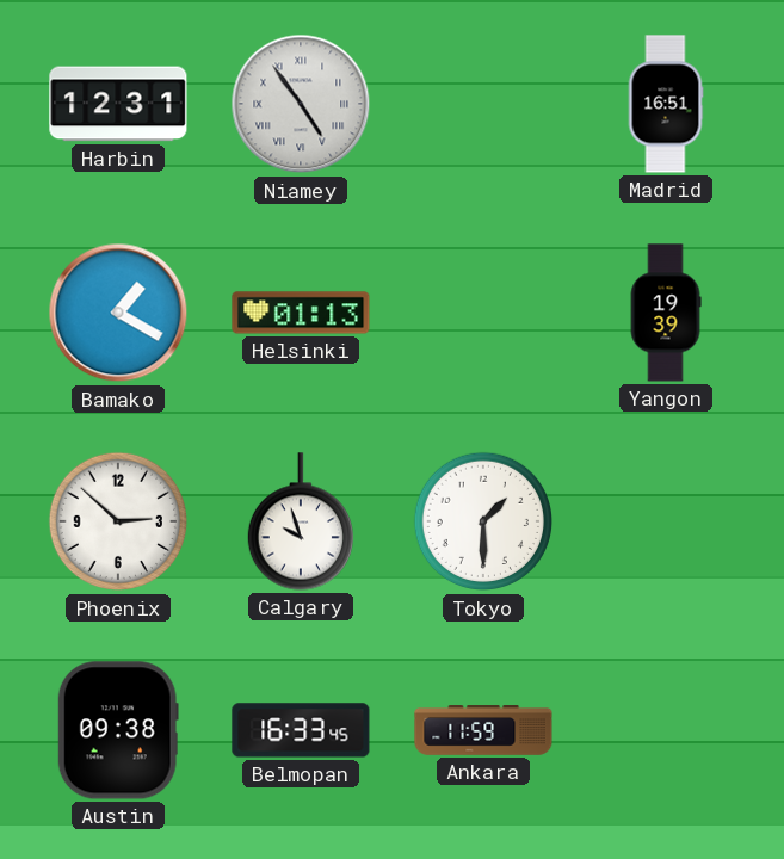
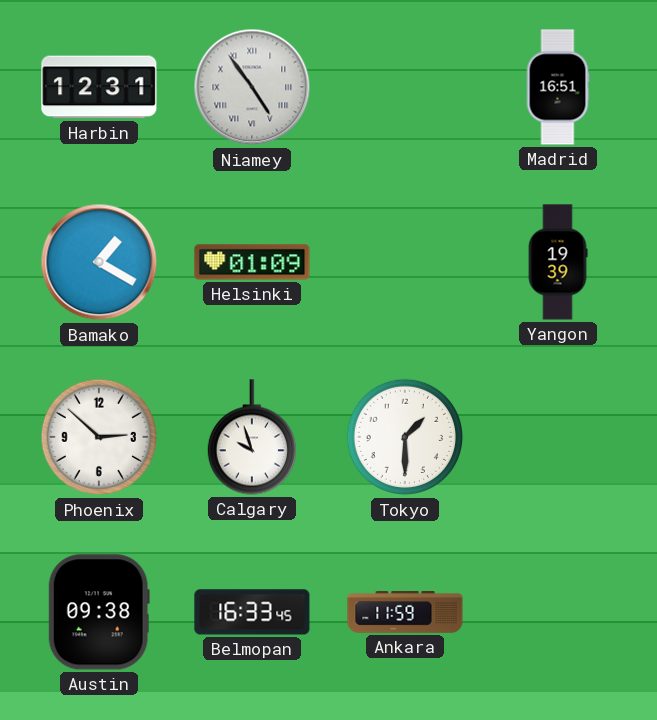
Helsinki: 01:13 -> 01:09
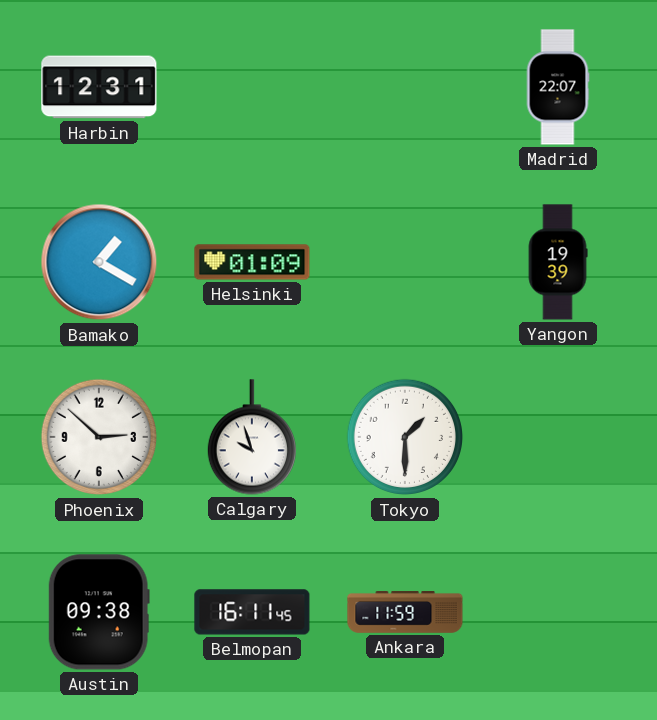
Niamey: 4:54 -> none
Madrid: 16:51 -> 22:07
Belmopan: 16:33 -> 16:11
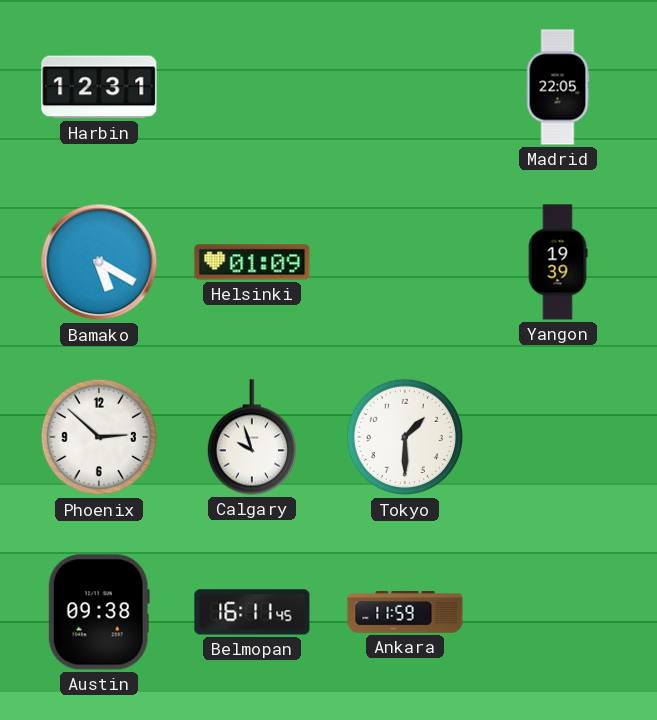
Madrid: 22:07 -> 22:05
Bamako: 1:20 -> 5:20
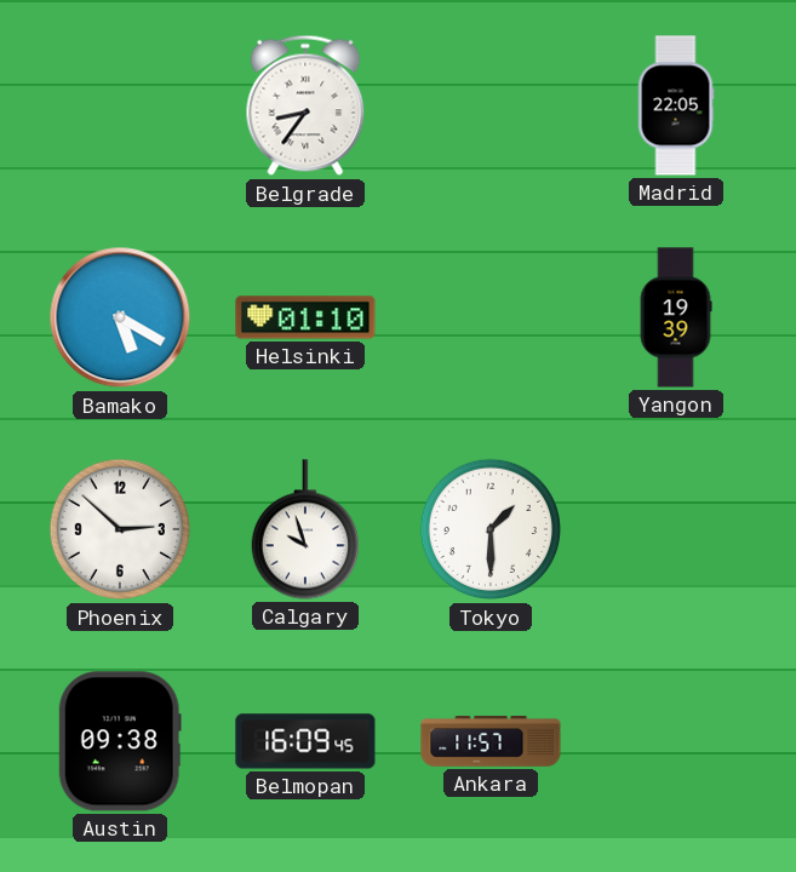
Harbin: 12:31 -> none
Belgrade: none -> 8:36
Helsinki: 01:09 -> 01:10
Belmopan: 16:11 -> 16:09
Ankara: 11:59 -> 11:57
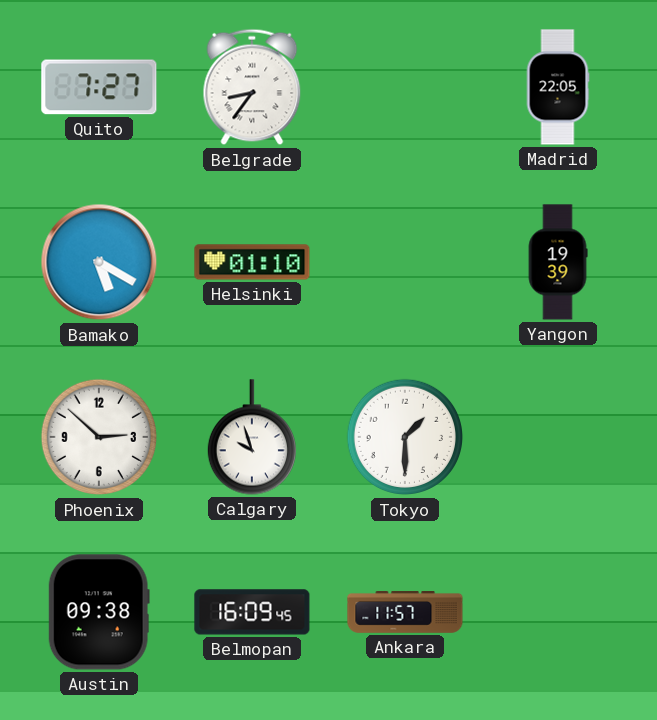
Quito: none -> 7:27
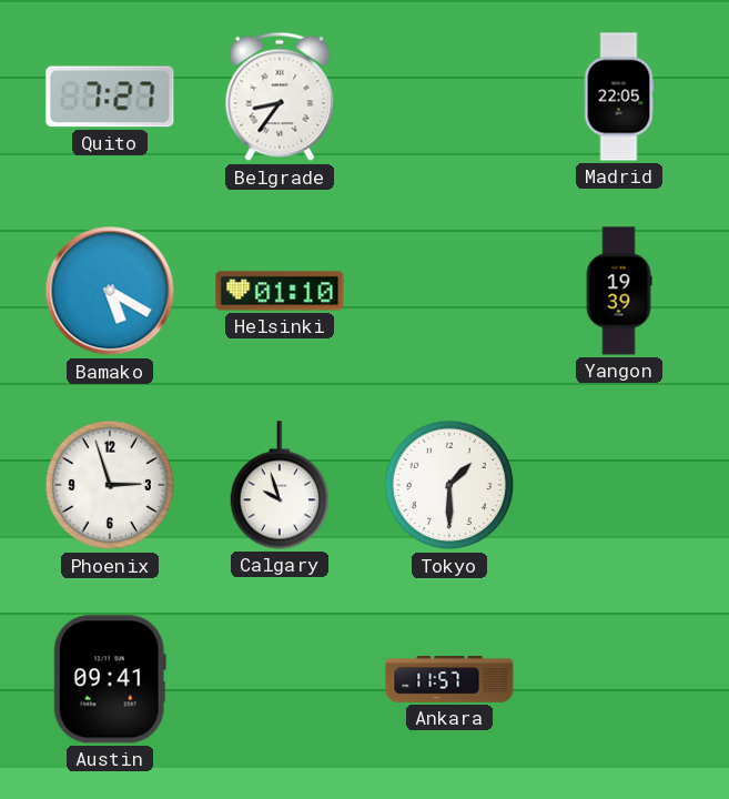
Phoenix: 2:52 -> 2:57
Austin: 09:38 -> 09:41
Belmopan: 16:09 -> none
